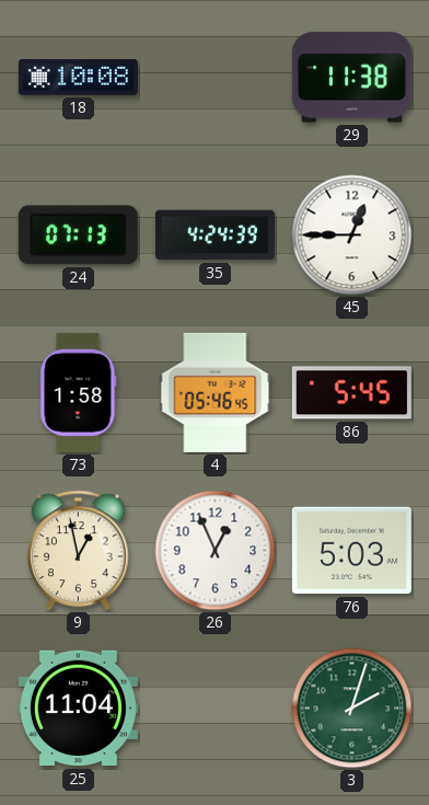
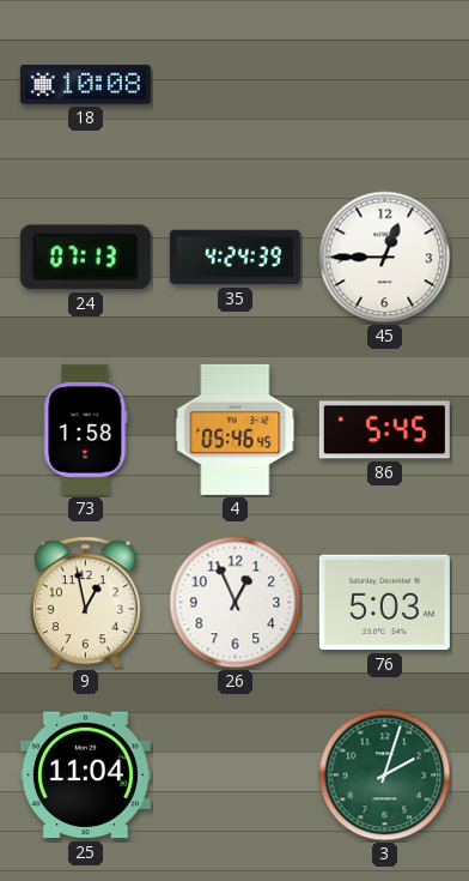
29: 11:38 -> none
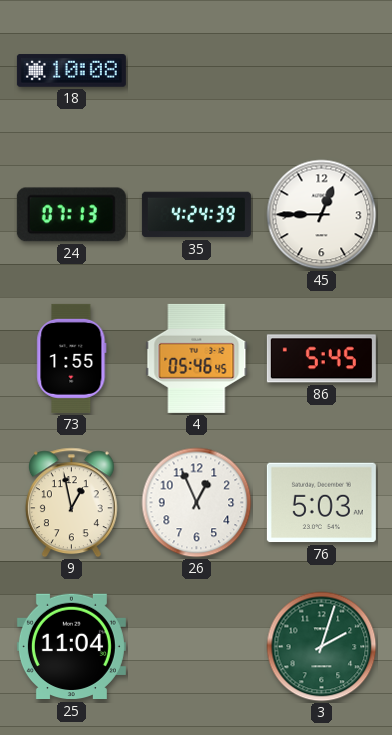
73: 1:58 -> 1:55
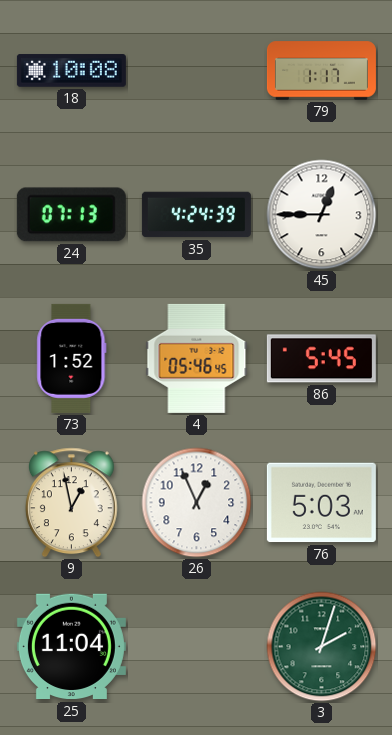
79: none -> 1:17
73: 1:55 -> 1:52
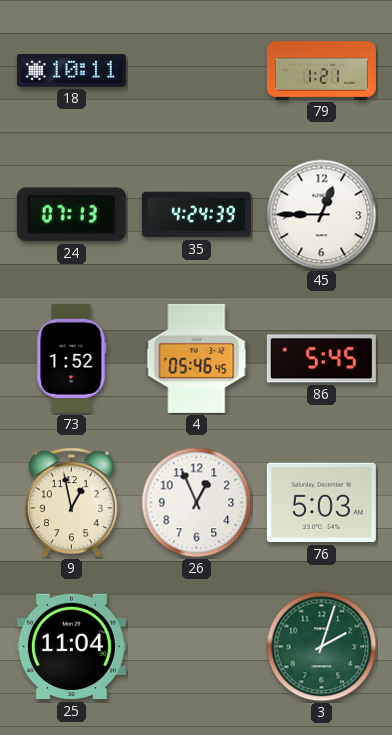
18: 10:08 -> 10:11
79: 1:17 -> 1:21
